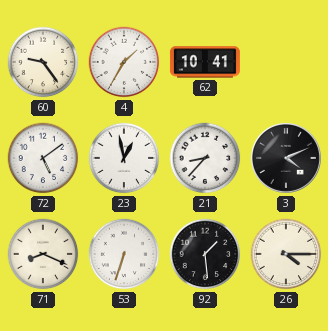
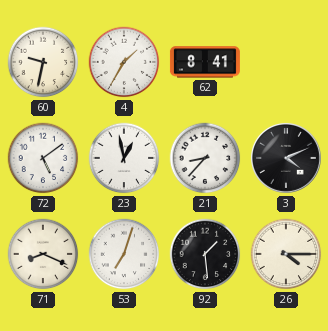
60: 9:24 -> 9:32
62: 10:41 -> 8:41
53: 6:33 -> 7:03
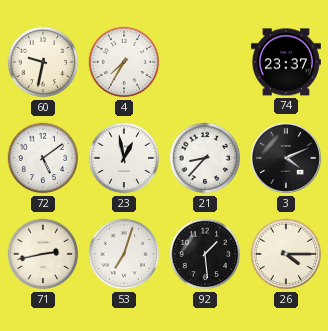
4: 1:35 -> 7:35
62: 8:41 -> none
74: none -> 23:37
71: 8:19 -> 2:43
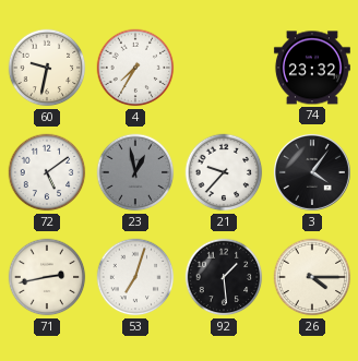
74: 23:37 -> 23:32
23 dial: white -> grey
21: 8:37 -> 9:37
3: 4:11 -> 4:06
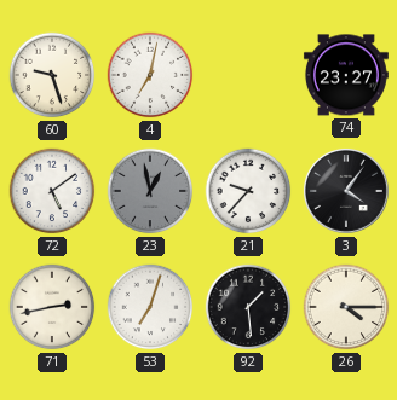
60: 9:32 -> 9:27
4: 7:35 -> 7:02
74: 23:32 -> 23:27
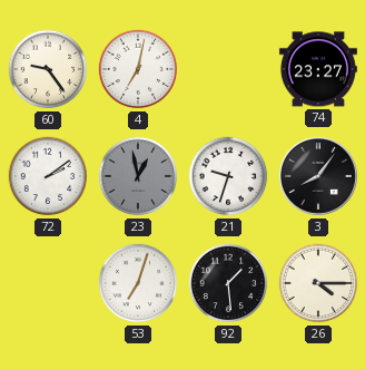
60: 9:27 -> 9:24
72: 5:09 -> 2:09
21: 9:37 -> 9:33
3: 4:06 -> 8:06
71: 2:43 -> none
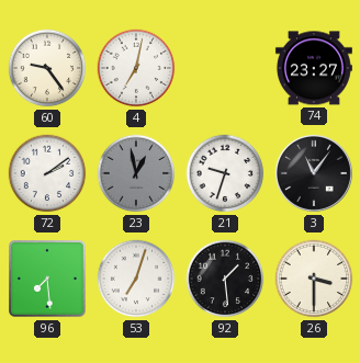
3: 8:06 -> 11:06
96: none -> 7:29
26: 4:15 -> 3:30
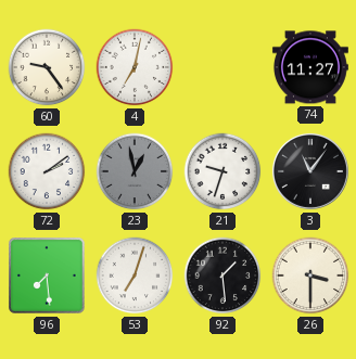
74: 23:27 -> 11:27
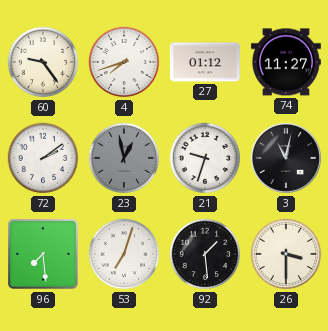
4: 7:02 -> 7:42
27: none -> 01:12
3: 11:06 -> 11:02
